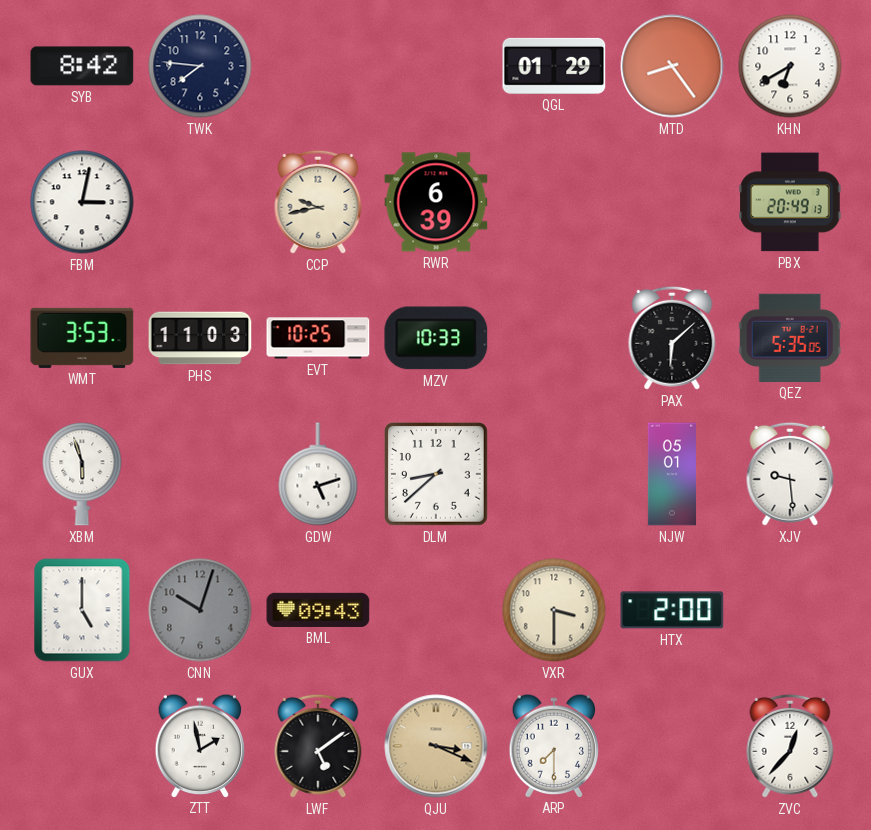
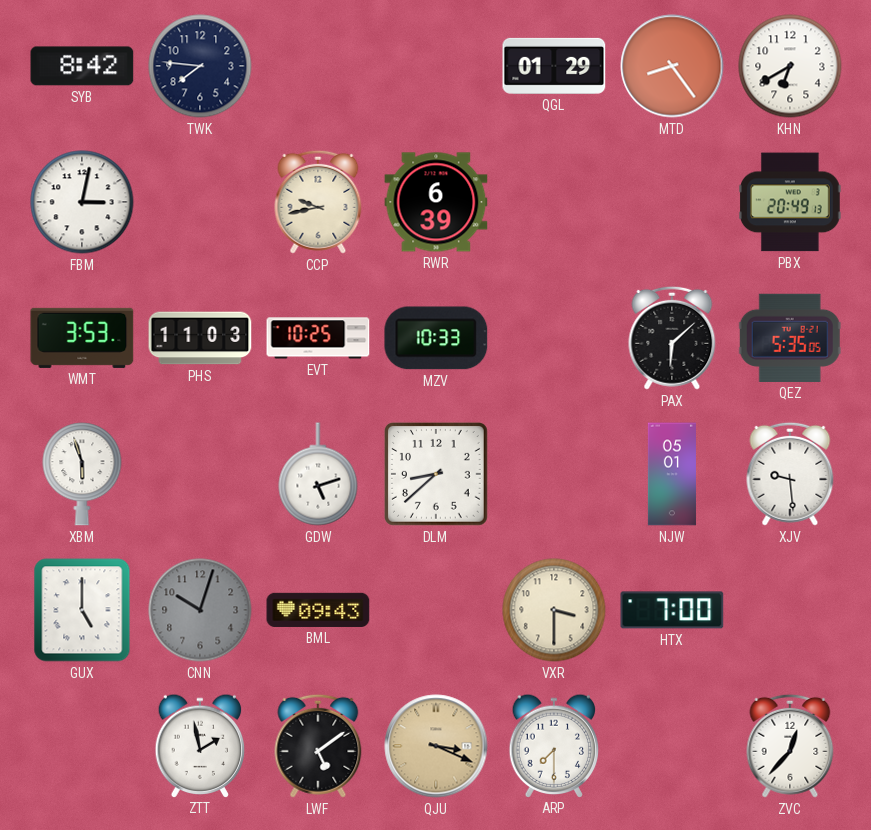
HTX: 2:00 -> 7:00
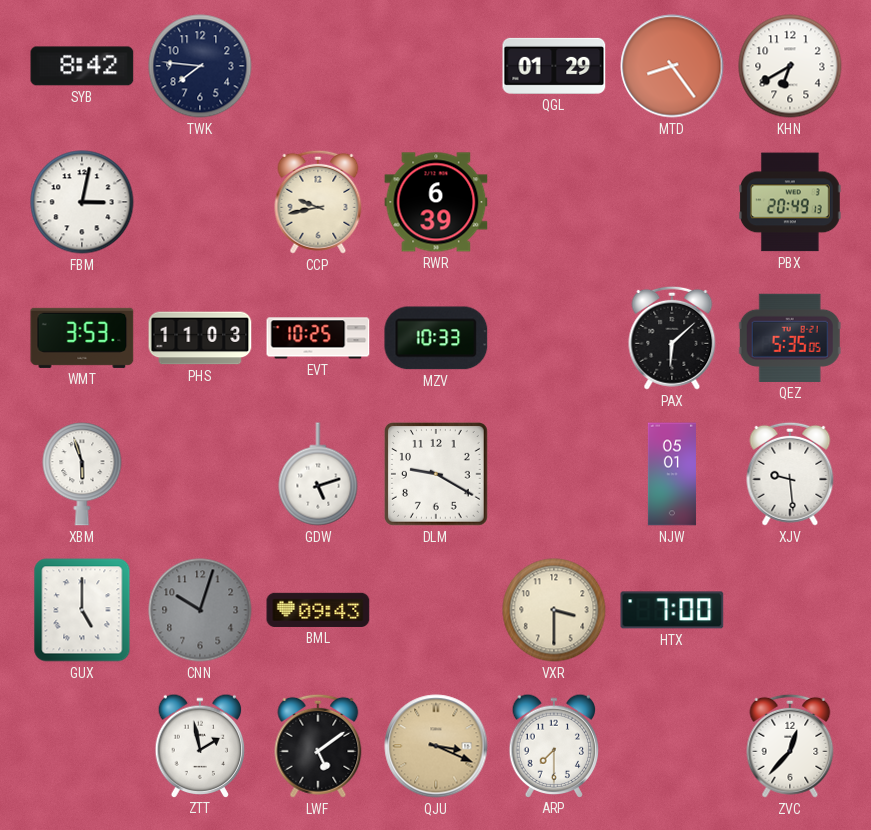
DLM: 8:38 -> 9:20
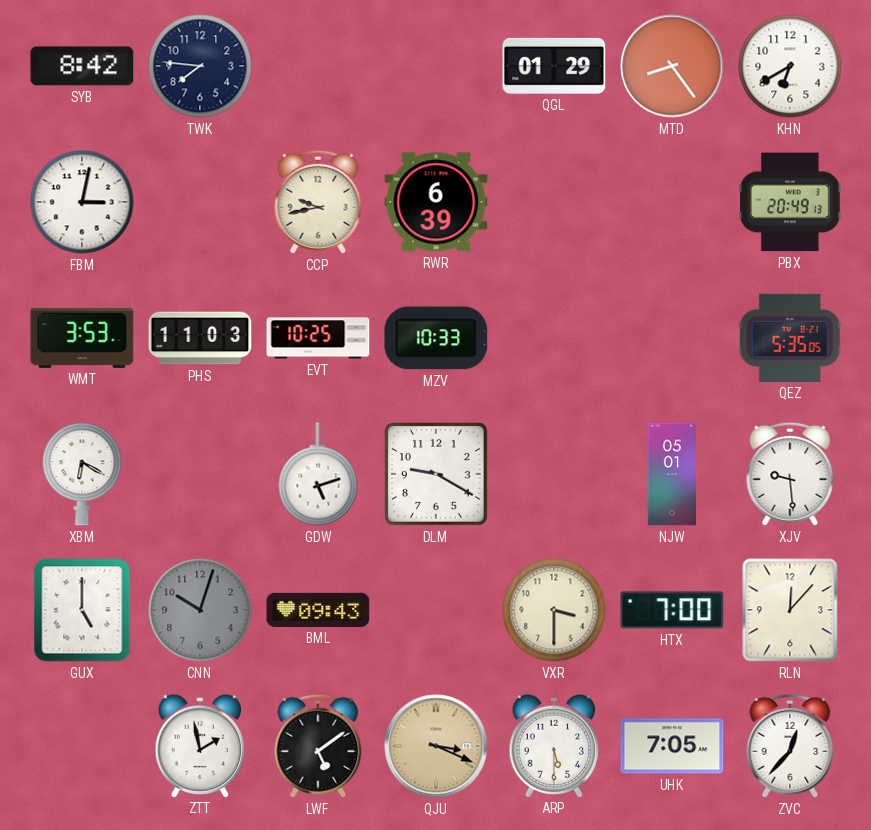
PAX: 6:08 -> none
XBM: 5:57 -> 6:20
RLN: none -> 12:07
ARP: 7:30 -> 5:30
UHK: none -> 7:05
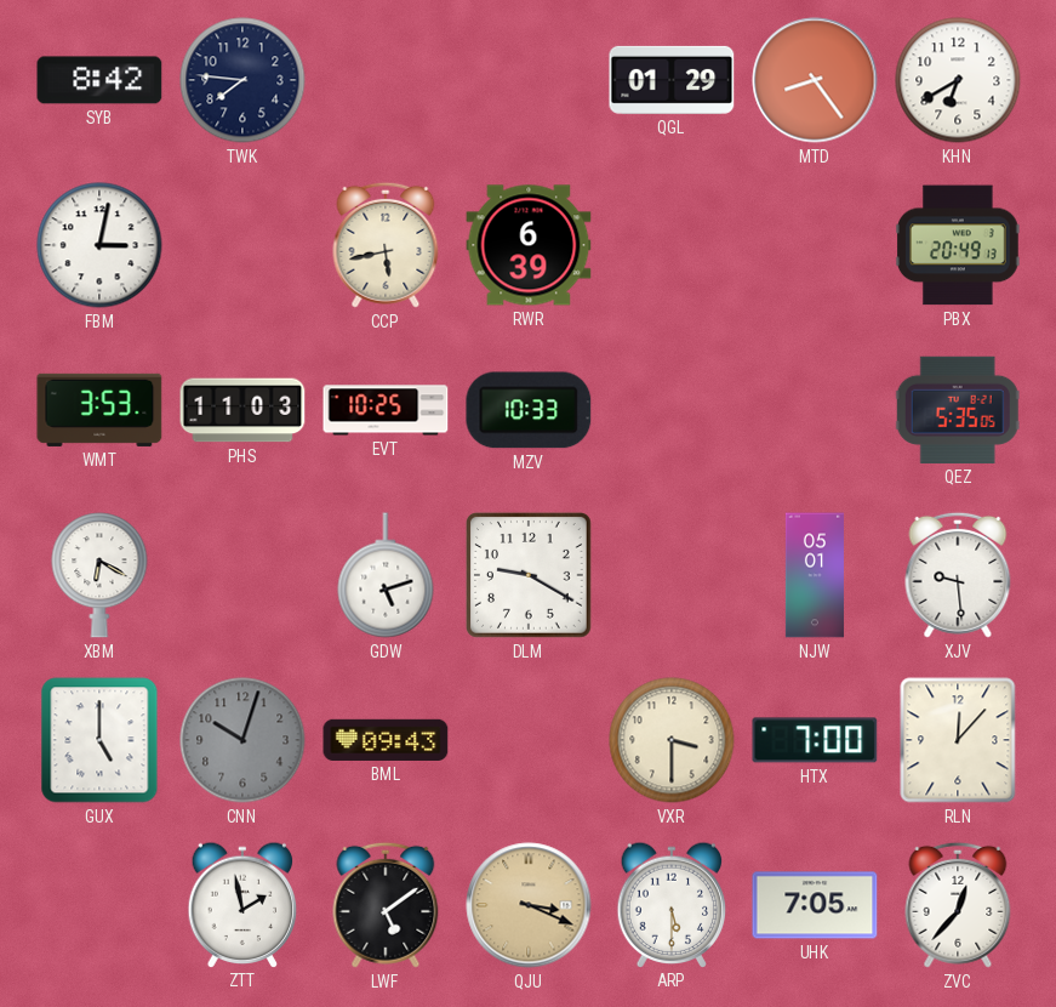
CCP: 9:43 -> 5:43
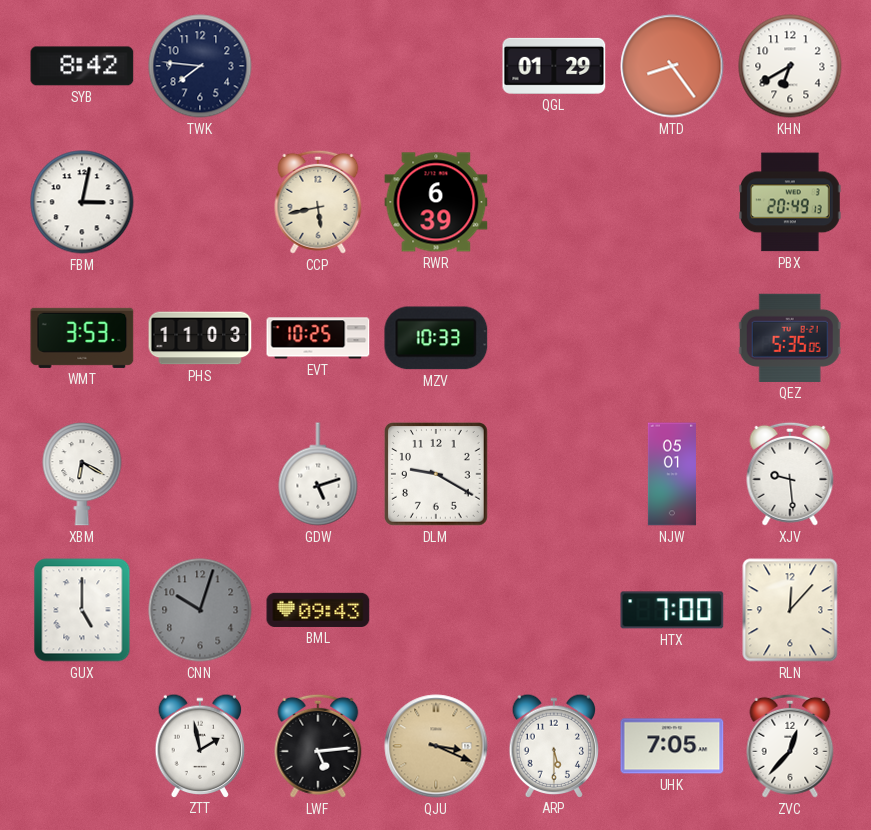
VXR: 3:30 -> none
LWF: 5:09 -> 5:14
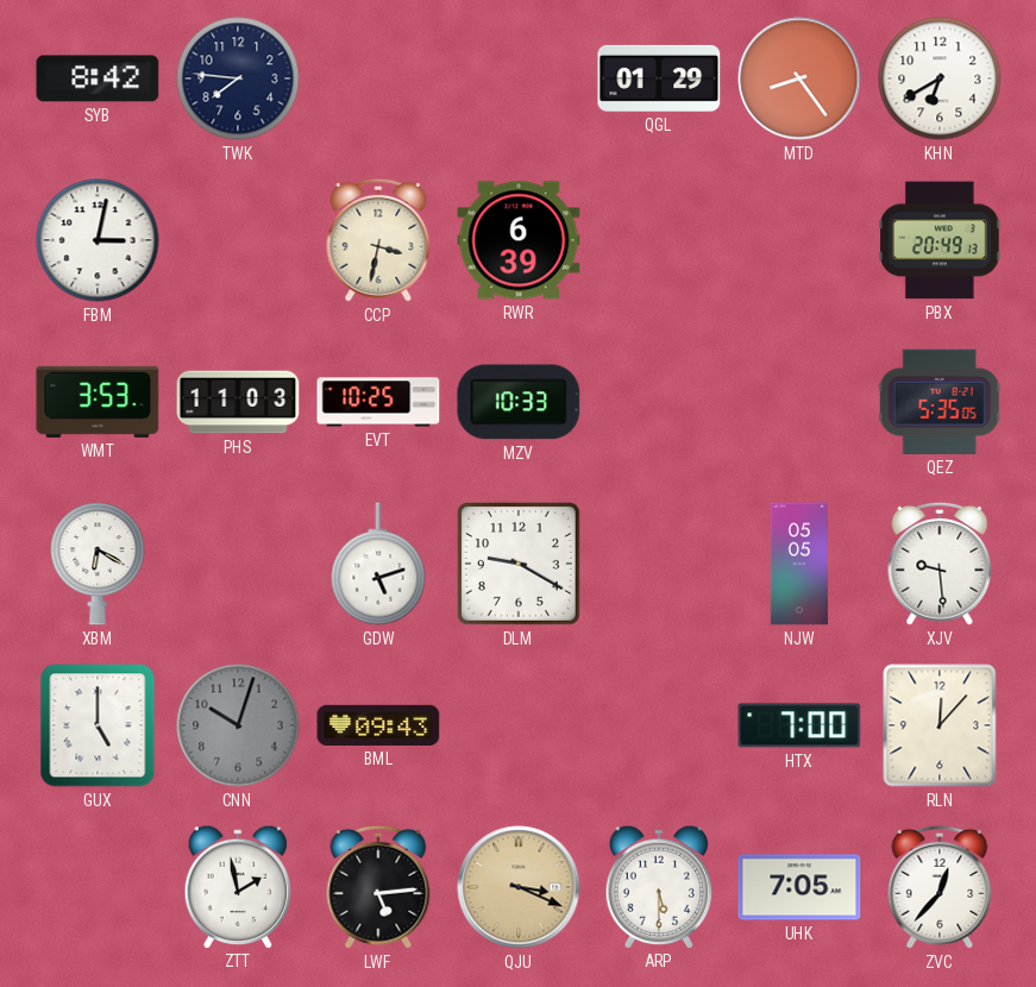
CCP: 5:43 -> 3:32
NJW: 05:01 -> 05:05
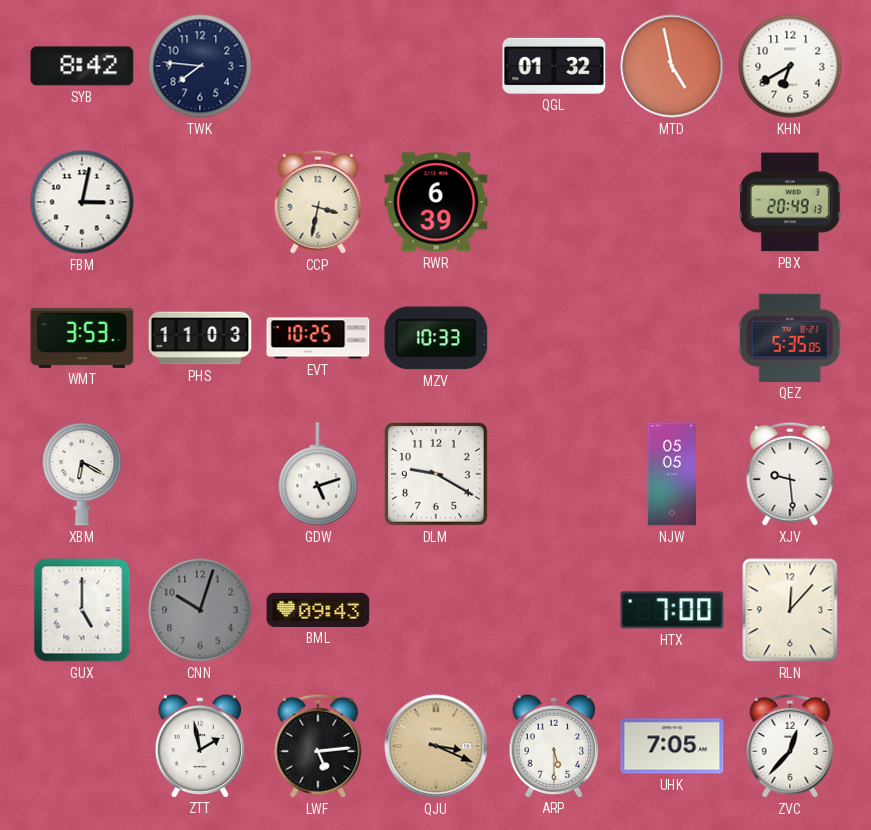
QGL: 01:29 -> 01:32
MTD: 8:24 -> 4:58
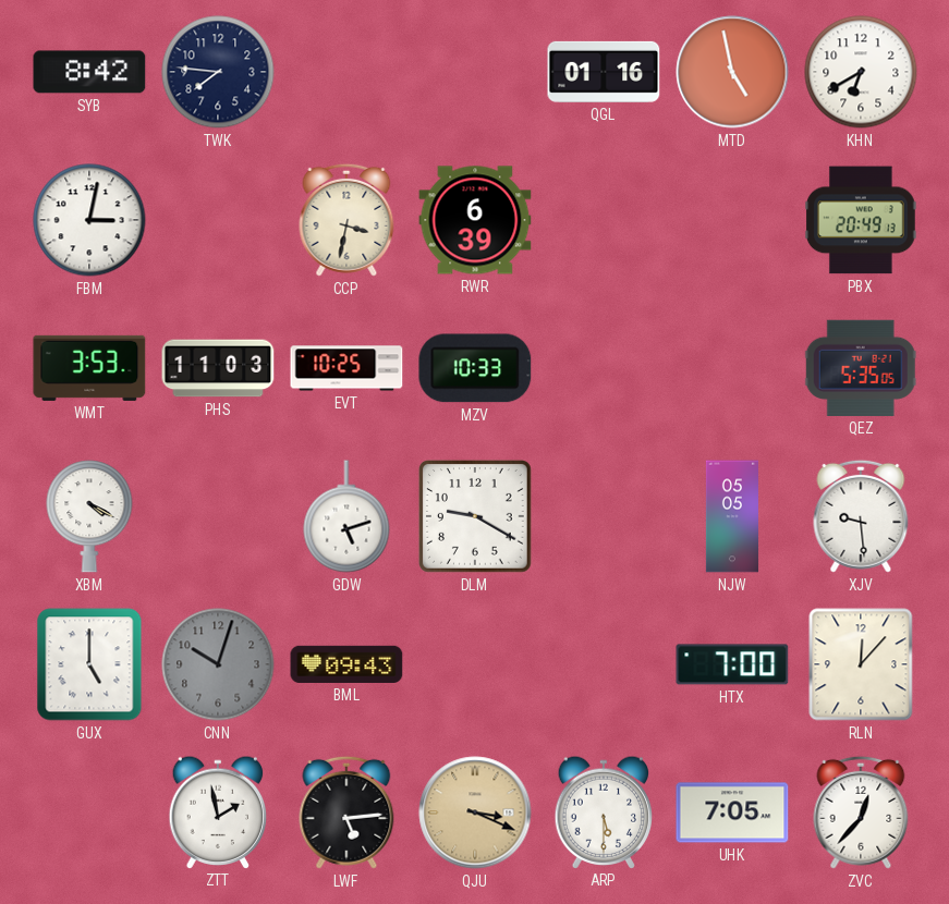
QGL: 01:32 -> 01:16
XBM: 6:20 -> 4:20
